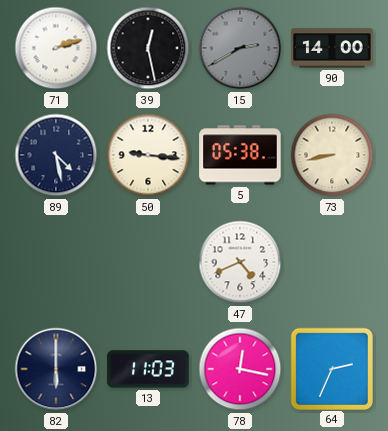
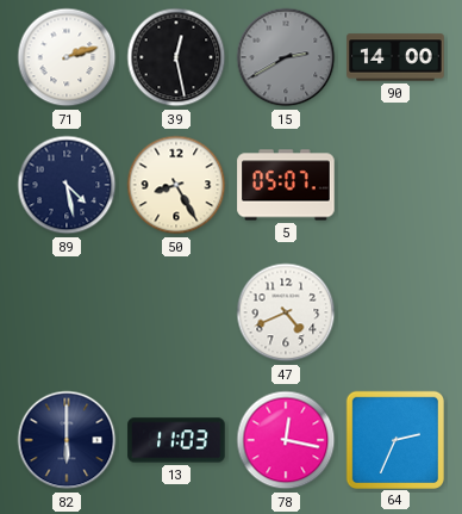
50: 9:16 -> 8:25
5: 05:38 -> 05:07
73: 8:43 -> none
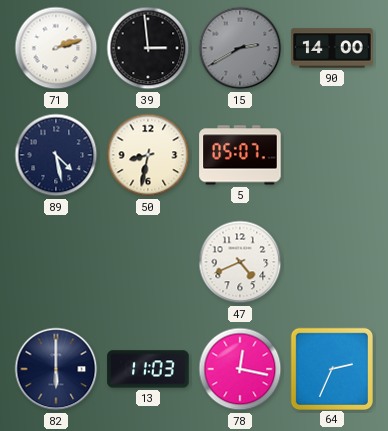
39: 12:28 -> 2:59
50: 8:25 -> 8:32
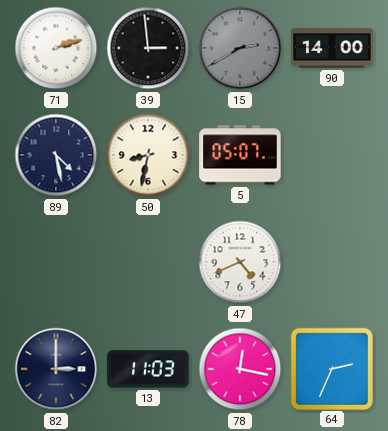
82: 6:00 -> 3:00
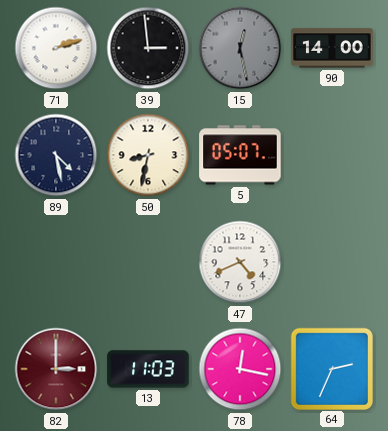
15: 2:40 -> 12:28
82 dial: navy -> burgundy
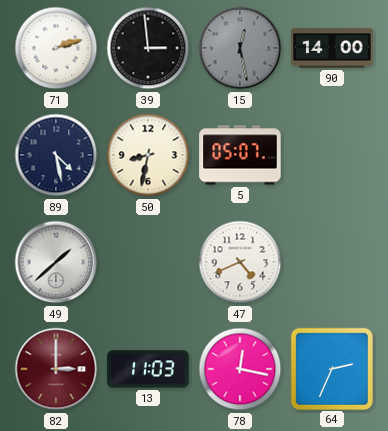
49: none -> 1:38
